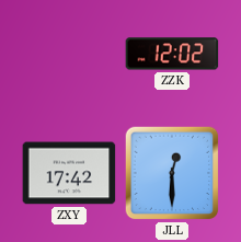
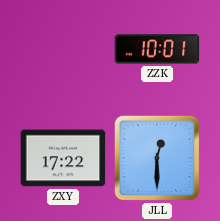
ZZK: 12:02 -> 10:01
ZXY: 17:42 -> 17:22
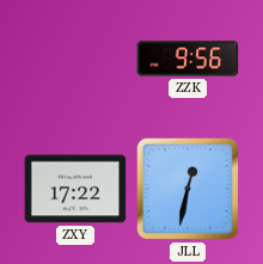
ZZK: 10:01 -> 9:56
JLL: 12:30 -> 12:32
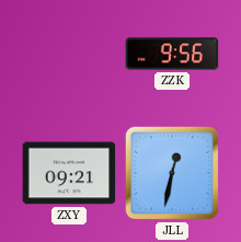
ZXY: 17:22 -> 09:21
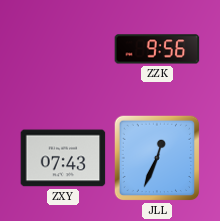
ZXY: 09:21 -> 07:43
JLL: 12:32 -> 12:34
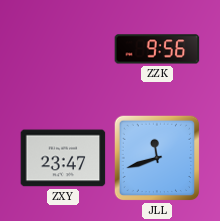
ZXY: 07:43 -> 23:47
JLL: 12:34 -> 11:42
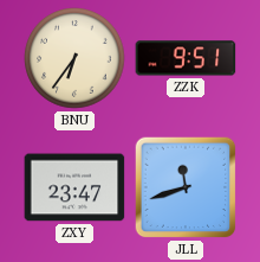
BNU: none -> 6:36
ZZK: 9:56 -> 9:51
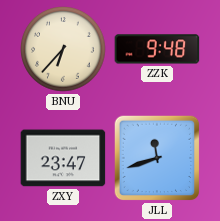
BNU: 6:36 -> 6:37
ZZK: 9:51 -> 9:48
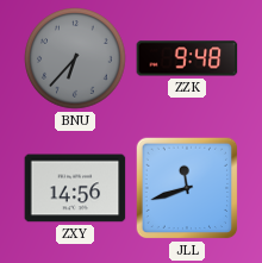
BNU dial: cream -> grey
ZXY: 23:47 -> 14:56
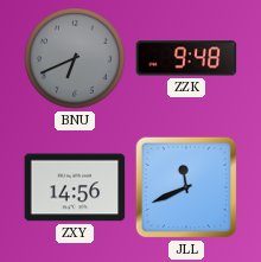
BNU: 6:37 -> 6:41
JLL: 11:42 -> 11:41
